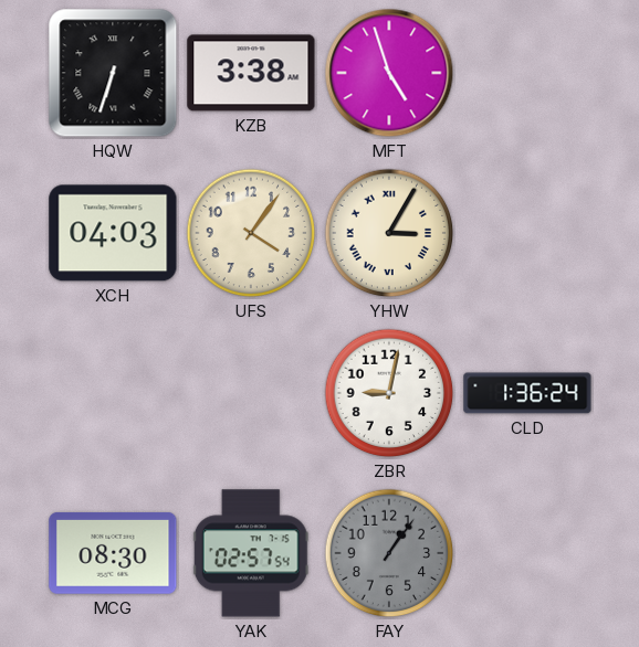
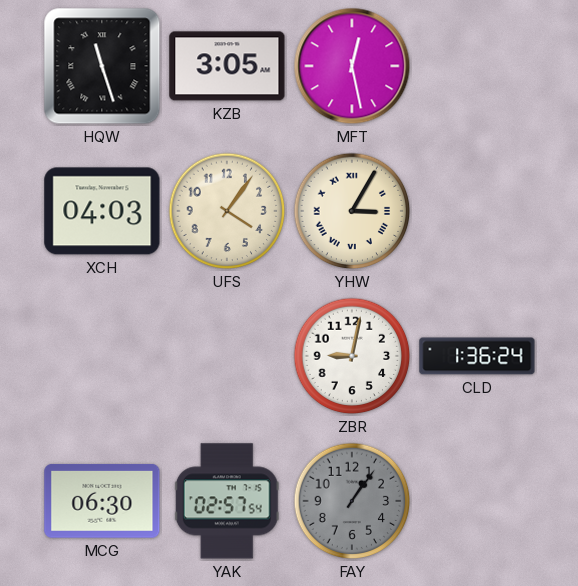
HQW: 6:33 -> 11:27
KZB: 3:38 -> 3:05
MFT: 4:57 -> 12:28
MCG: 08:30 -> 06:30
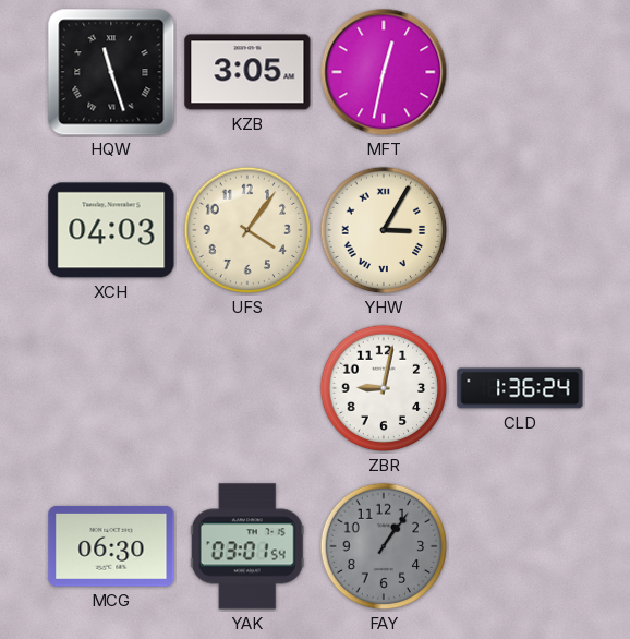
MFT: 12:28 -> 12:32
YAK: 02:57 -> 03:01
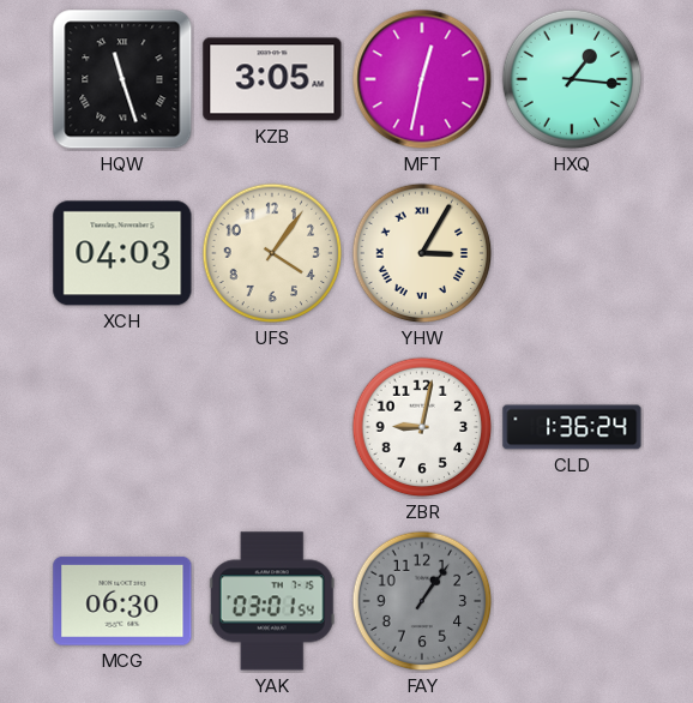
HXQ: none -> 1:16
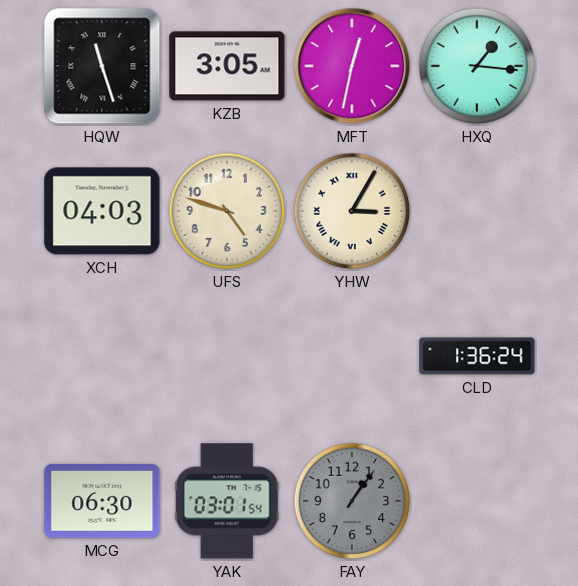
UFS: 4:06 -> 4:48
ZBR: 9:02 -> none
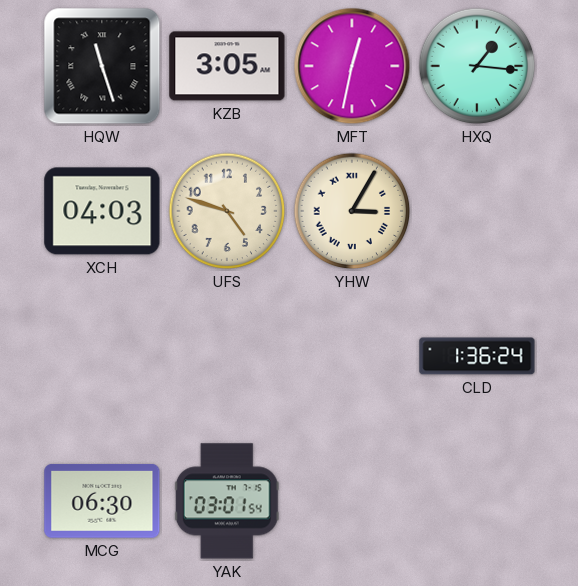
FAY: 1:06 -> none
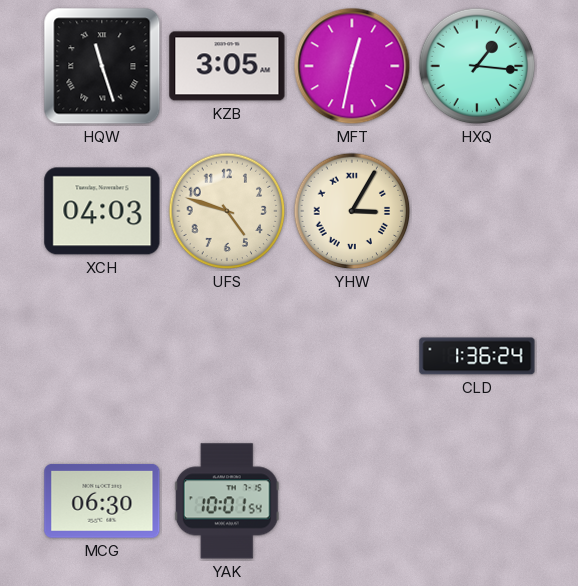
YAK: 03:01 -> 10:01
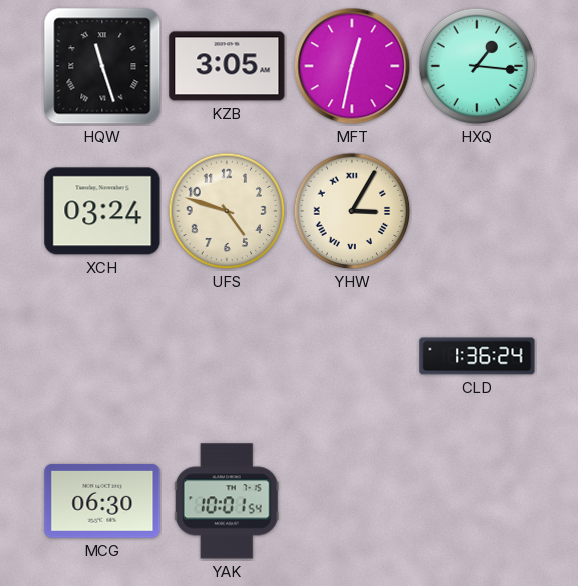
XCH: 04:03 -> 03:24
